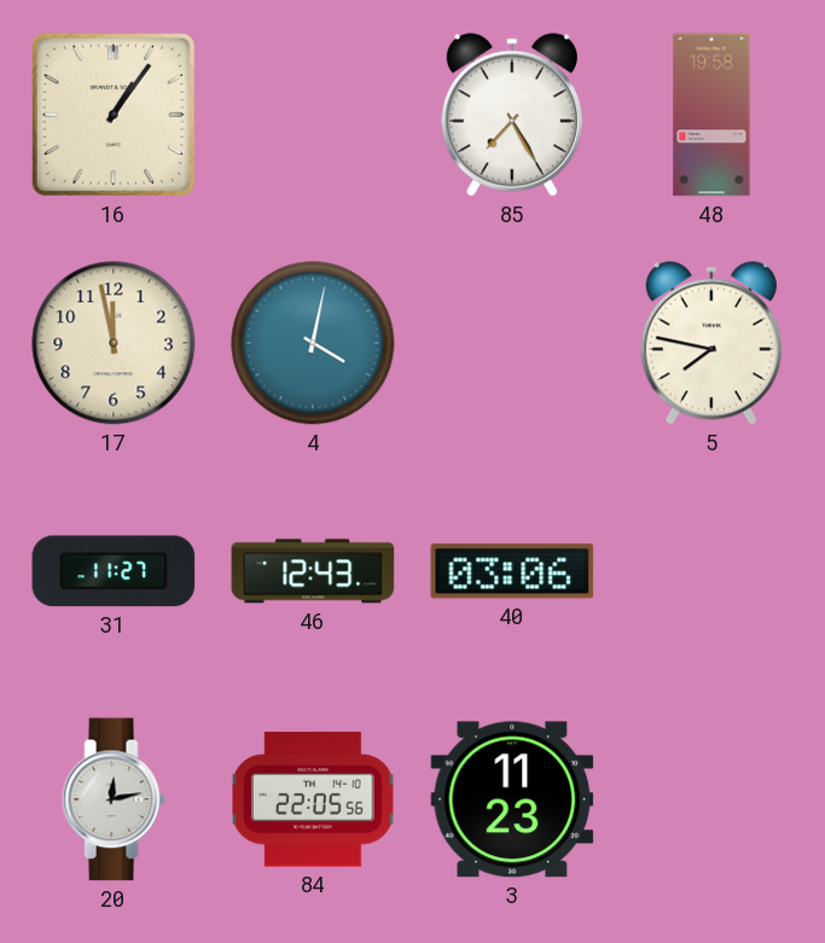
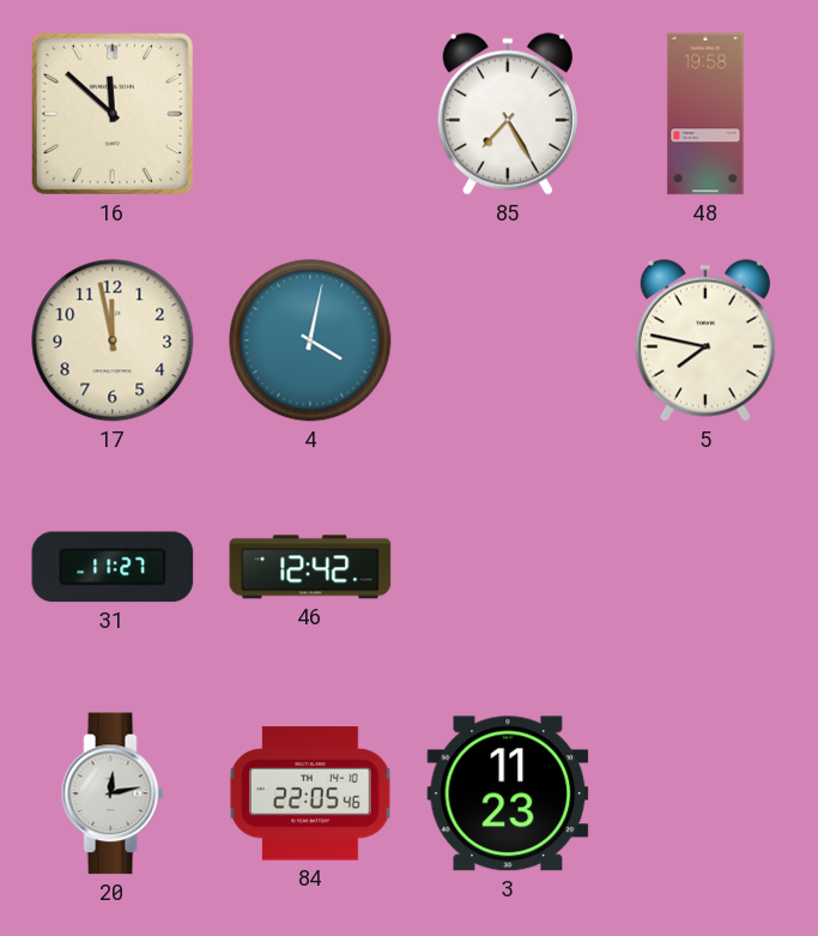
16: 1:06 -> 11:52
46: 12:43 -> 12:42
40: 03:06 -> none
84: 22:05:56 -> 22:05:46
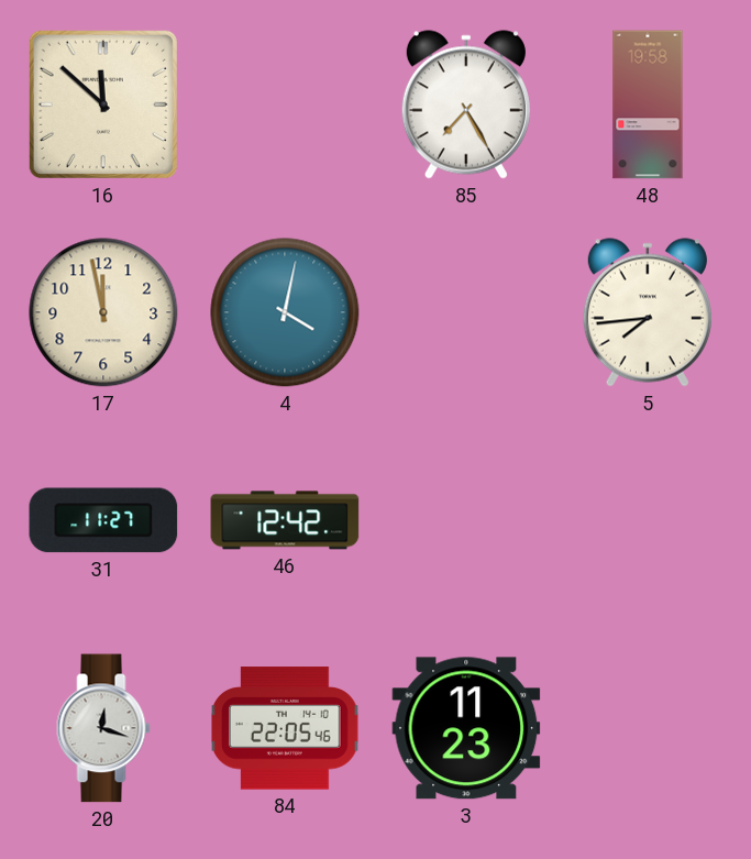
5: 7:47 -> 7:44
20: 12:13 -> 12:18
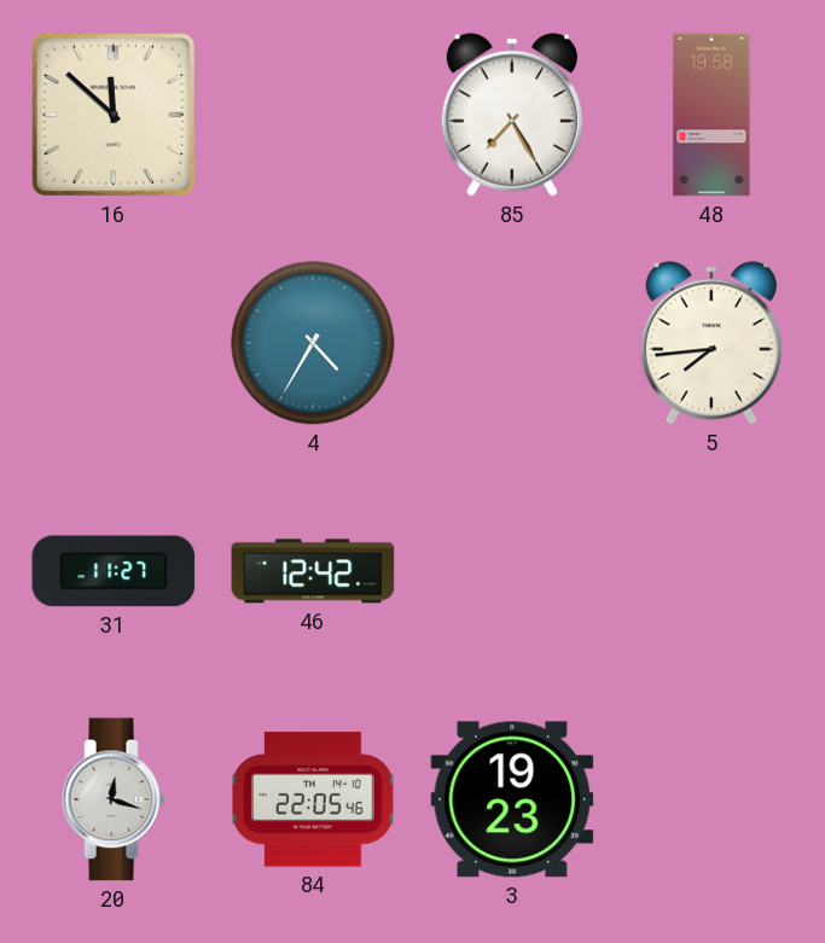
17: 11:58 -> none
4: 4:02 -> 4:35
3: 11:23 -> 19:23
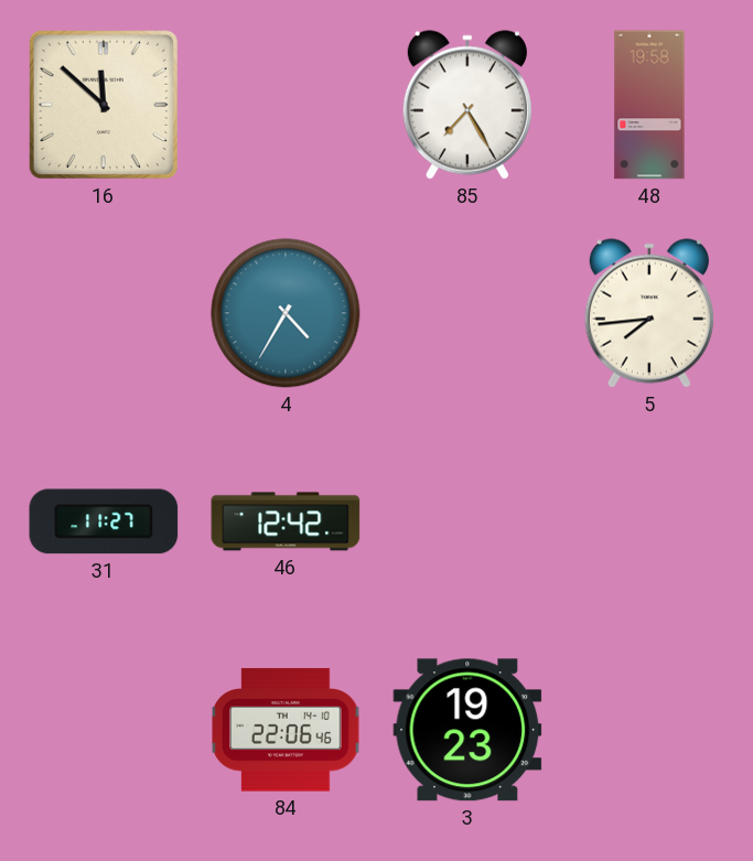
20: 12:18 -> none
84: 22:05 -> 22:06
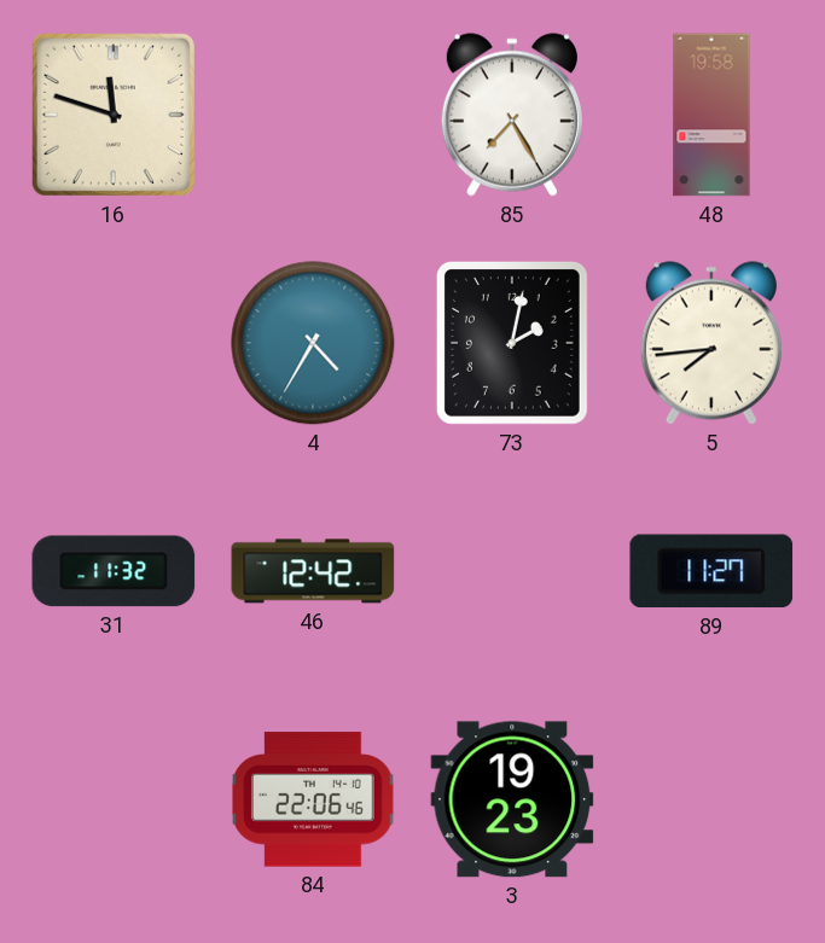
16: 11:52 -> 11:48
73: none -> 2:02
31: 11:27 -> 11:32
89: none -> 11:27
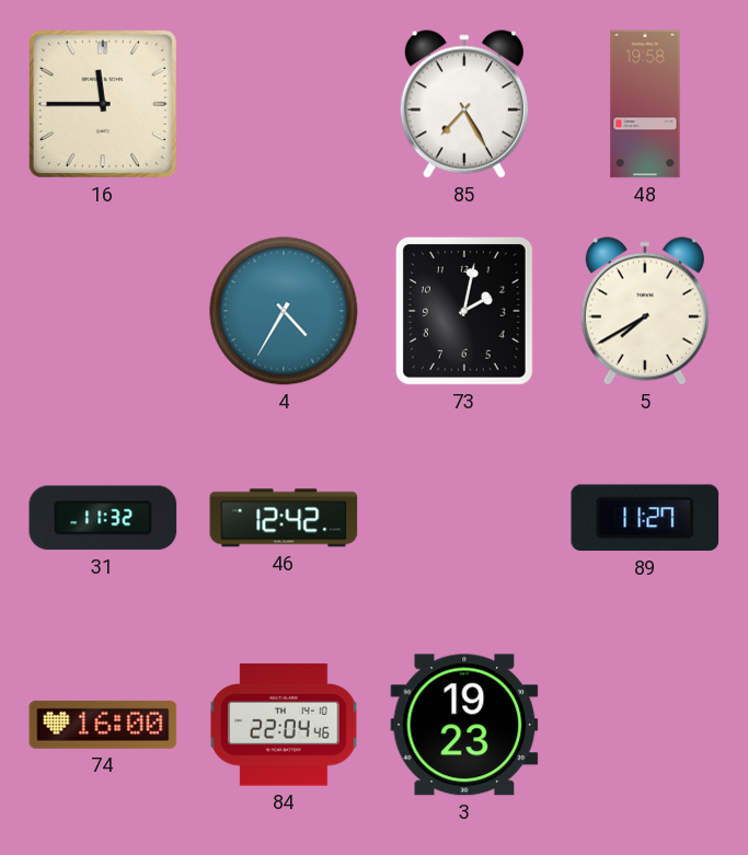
16: 11:48 -> 11:45
5: 7:44 -> 7:40
74: none -> 16:00
84: 22:06 -> 22:04
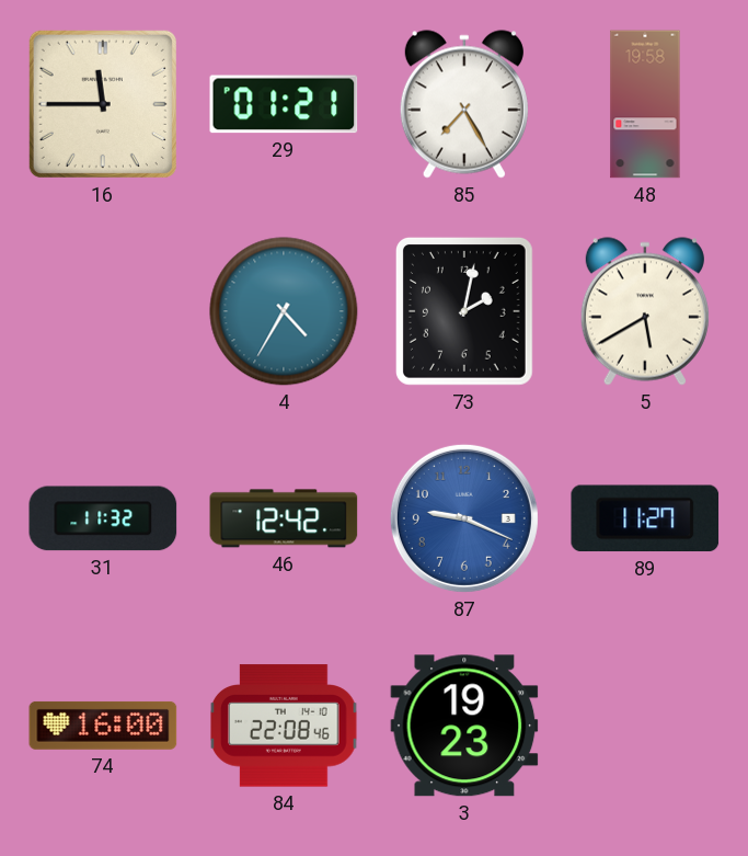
29: none -> 01:21
5: 7:40 -> 5:40
87: none -> 9:19
84: 22:04 -> 22:08
